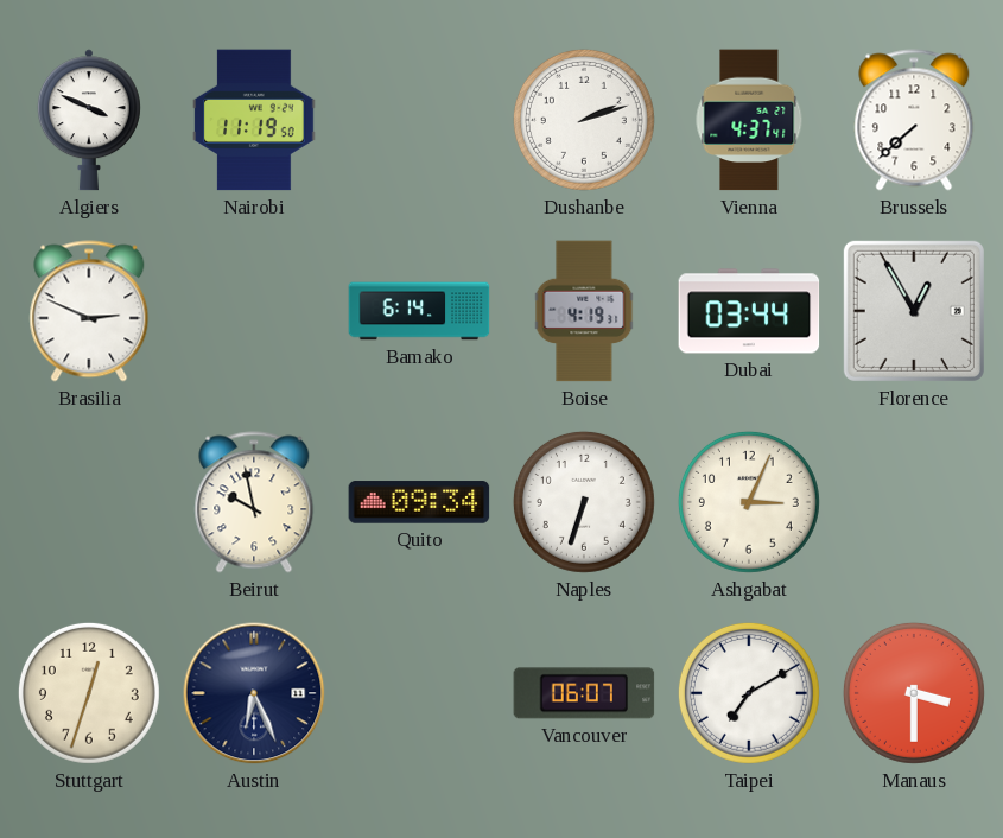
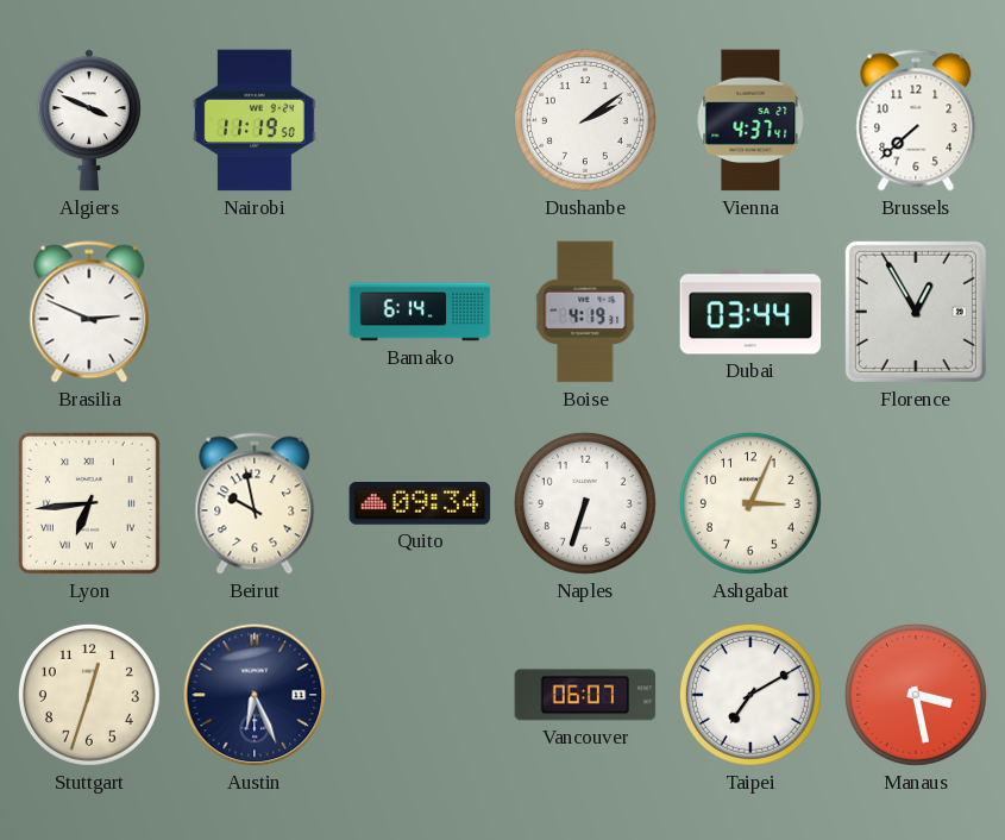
Dushanbe: 2:12 -> 2:09
Lyon: none -> 6:44
Manaus: 3:30 -> 3:28
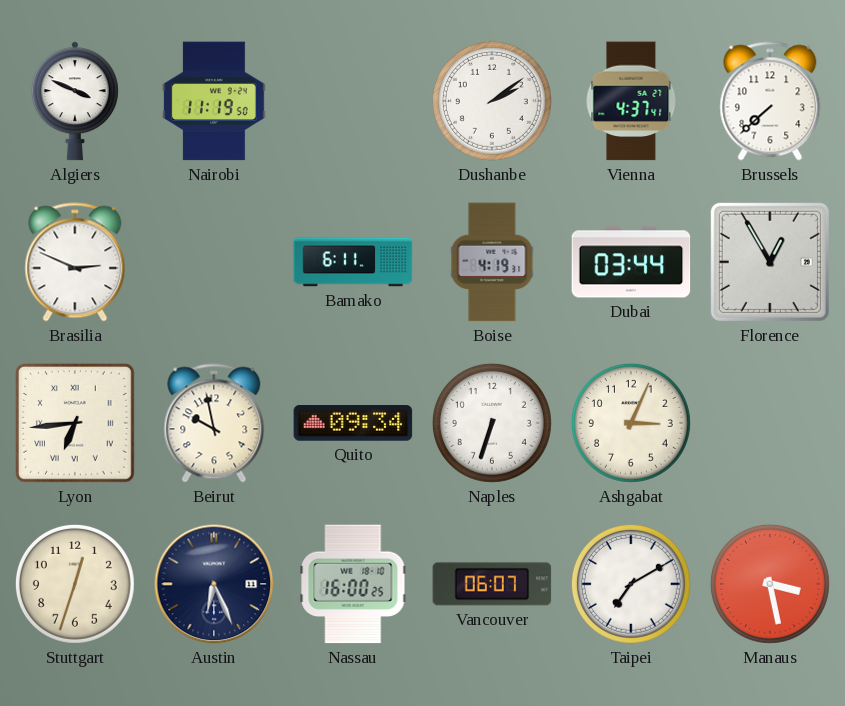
Bamako: 6:14 -> 6:11
Nassau: none -> 16:00
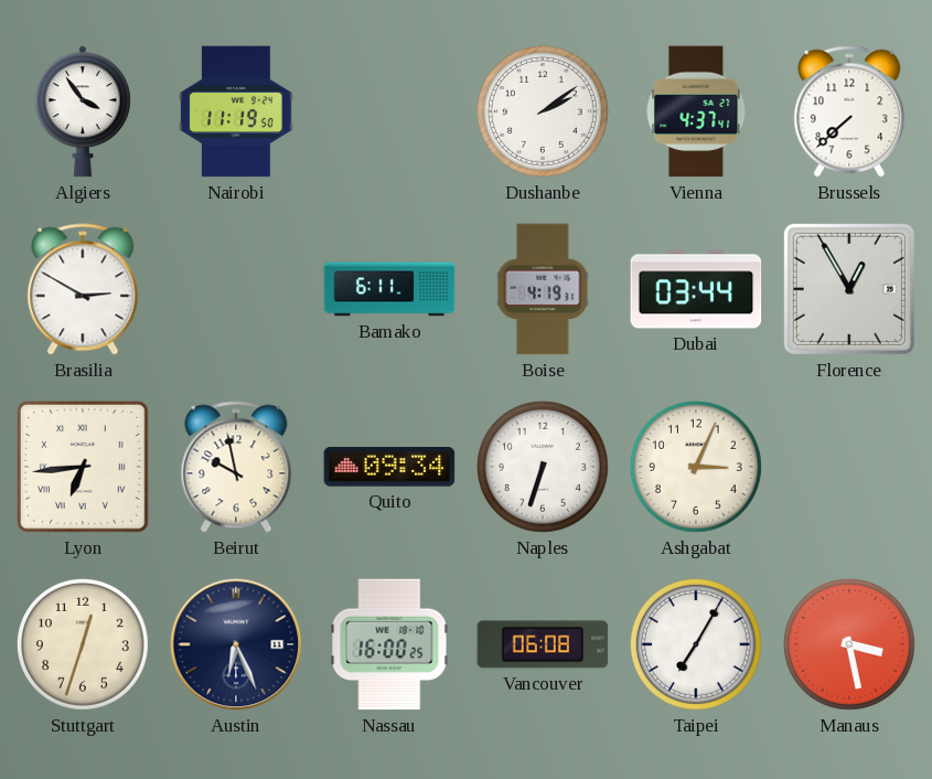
Algiers: 3:49 -> 3:54
Brasilia: 2:49 -> 2:50
Vancouver: 06:07 -> 06:08
Taipei: 7:10 -> 7:05
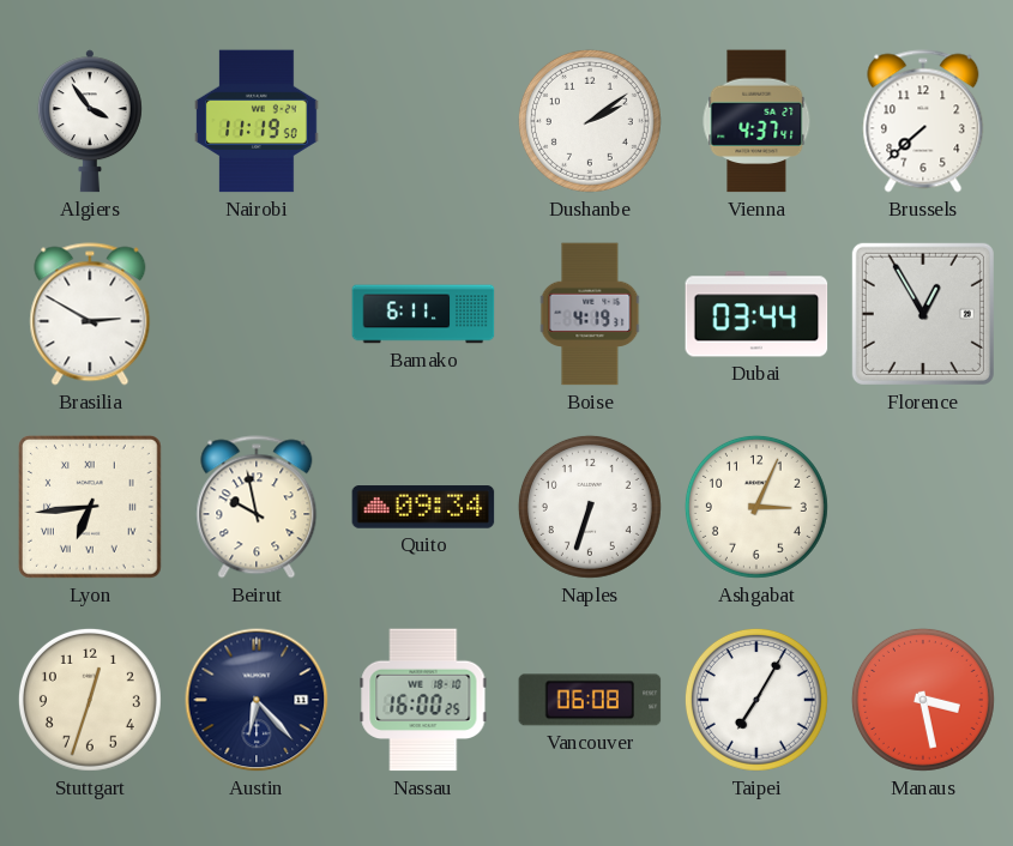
Austin: 6:26 -> 6:23
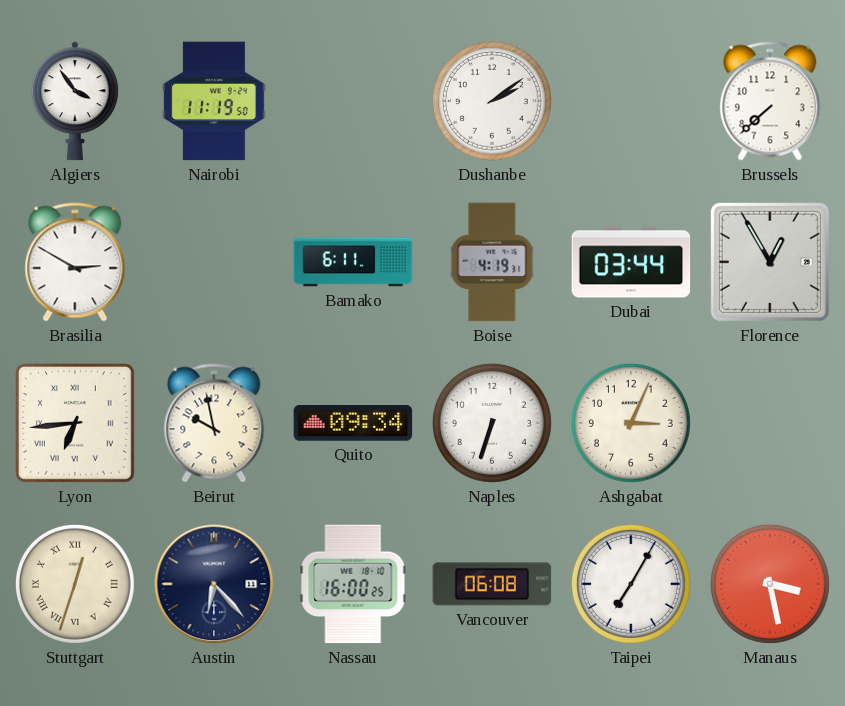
Vienna: 4:37 -> none
Stuttgart numerals: Arabic -> Roman
